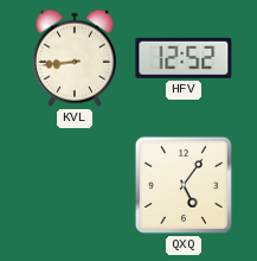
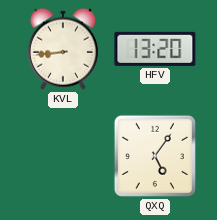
HFV: 12:52 -> 13:20
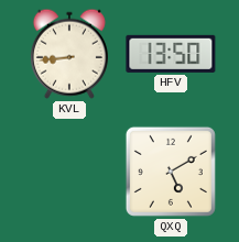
HFV: 13:20 -> 13:50
QXQ: 5:06 -> 5:10
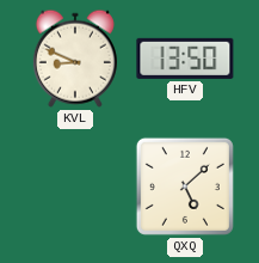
KVL: 8:44 -> 8:49
QXQ: 5:10 -> 5:08
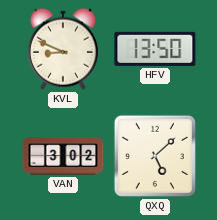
VAN: none -> 3:02
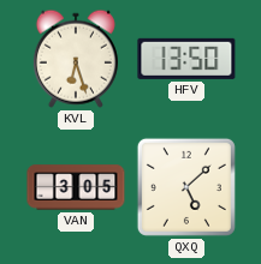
KVL: 8:49 -> 6:27
VAN: 3:02 -> 3:05
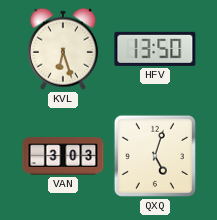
VAN: 3:05 -> 3:03
QXQ: 5:08 -> 5:03
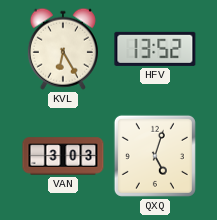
KVL: 6:27 -> 6:25
HFV: 13:50 -> 13:52
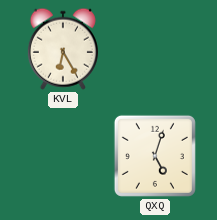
HFV: 13:52 -> none
VAN: 3:03 -> none
